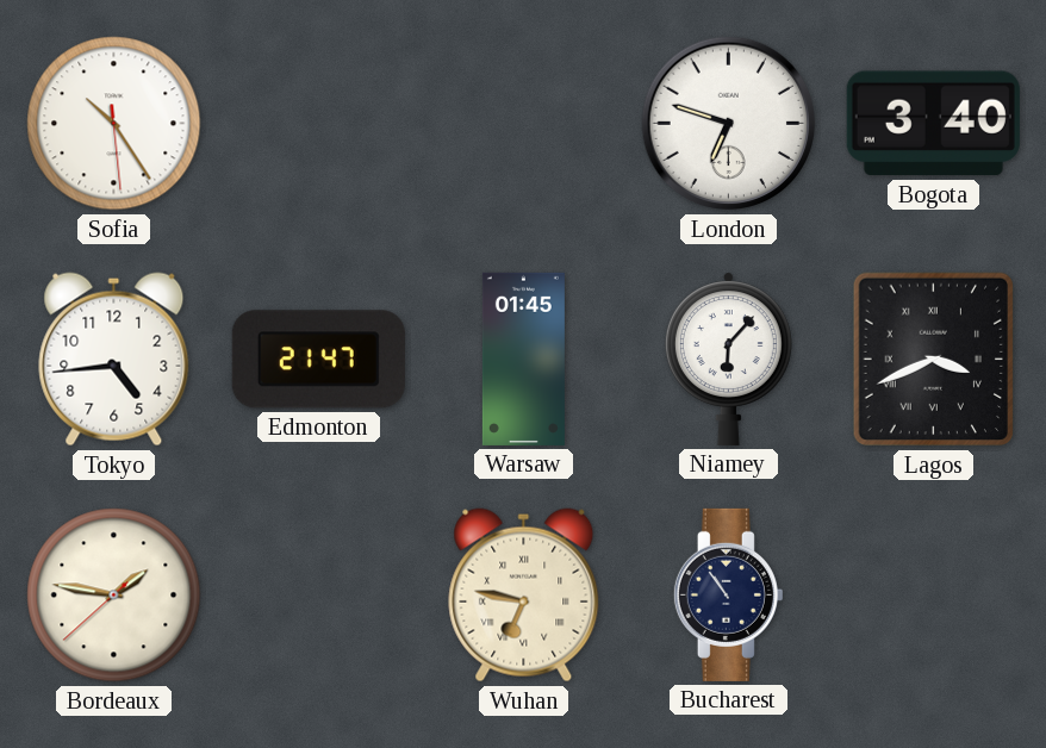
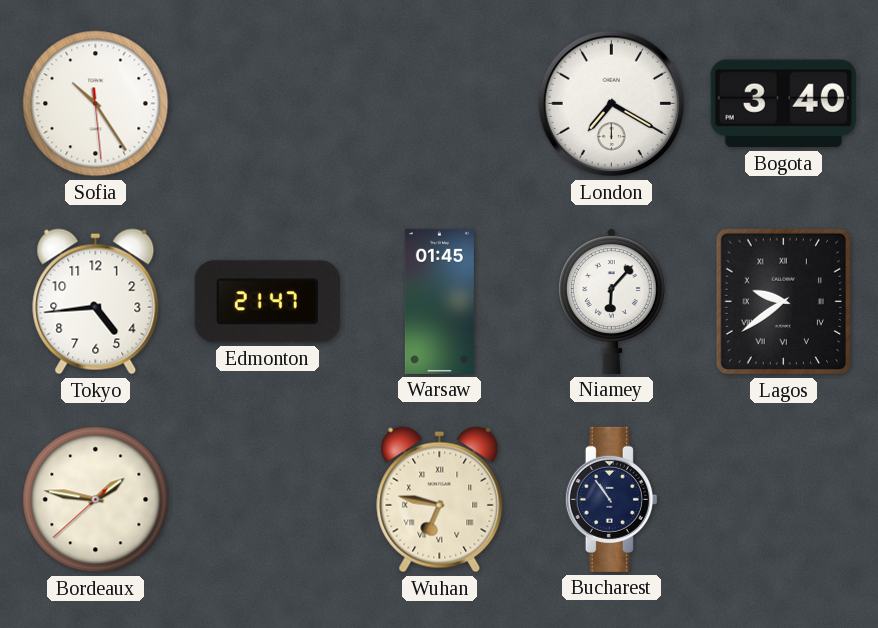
London: 6:48 -> 7:20
Lagos: 3:41 -> 9:39
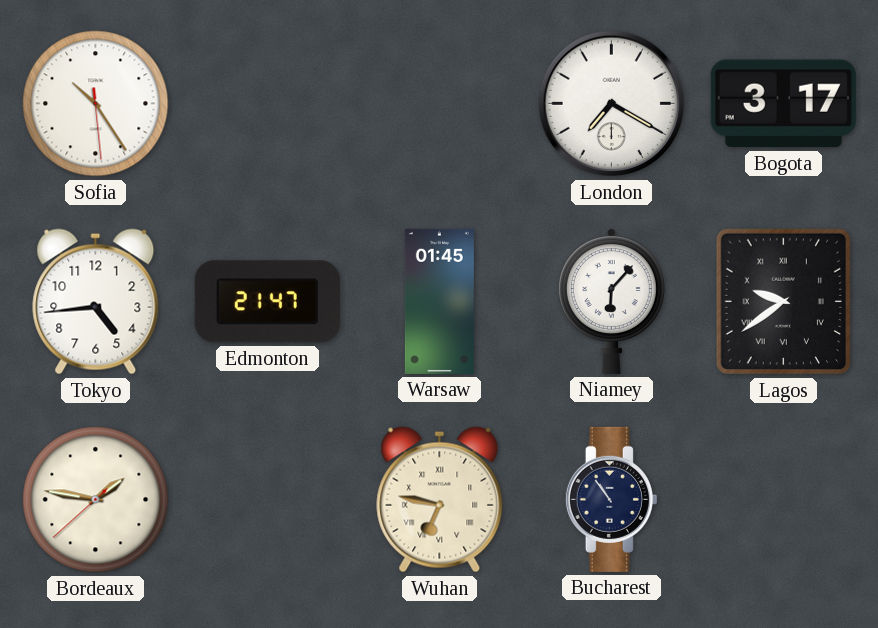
Bogota: 3:40 -> 3:17
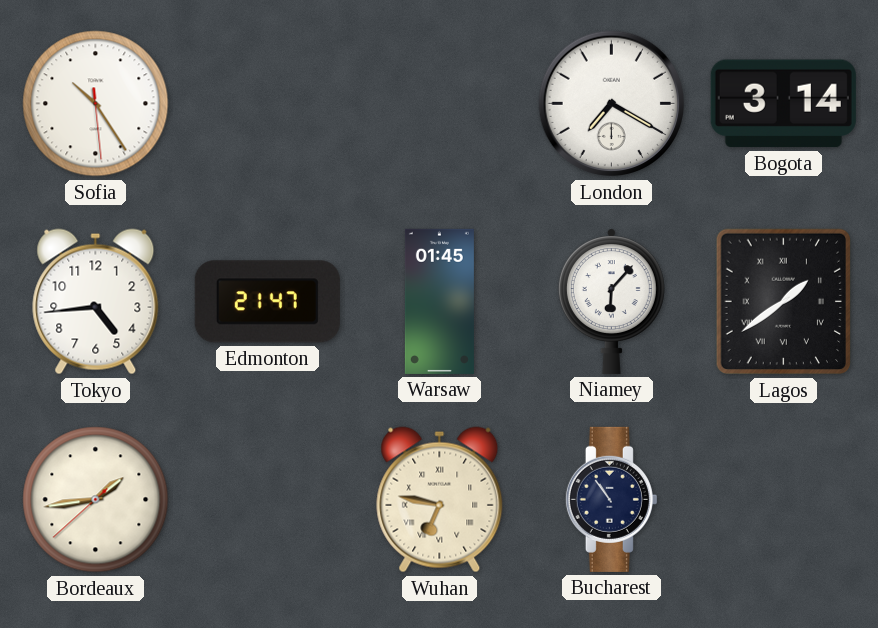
Bogota: 3:17 -> 3:14
Lagos: 9:39 -> 1:39
Bordeaux: 1:46 -> 1:43
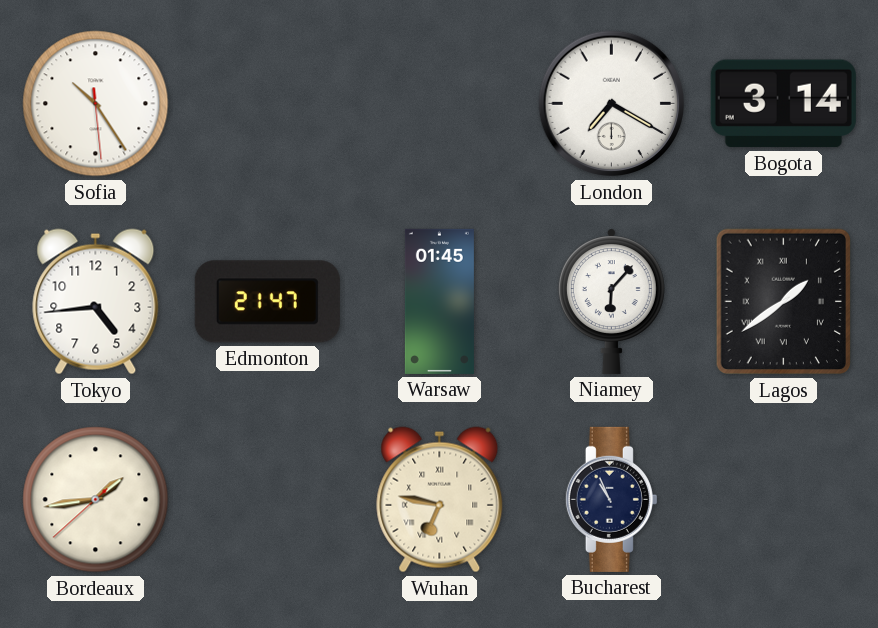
Bucharest: 10:54 -> 10:56
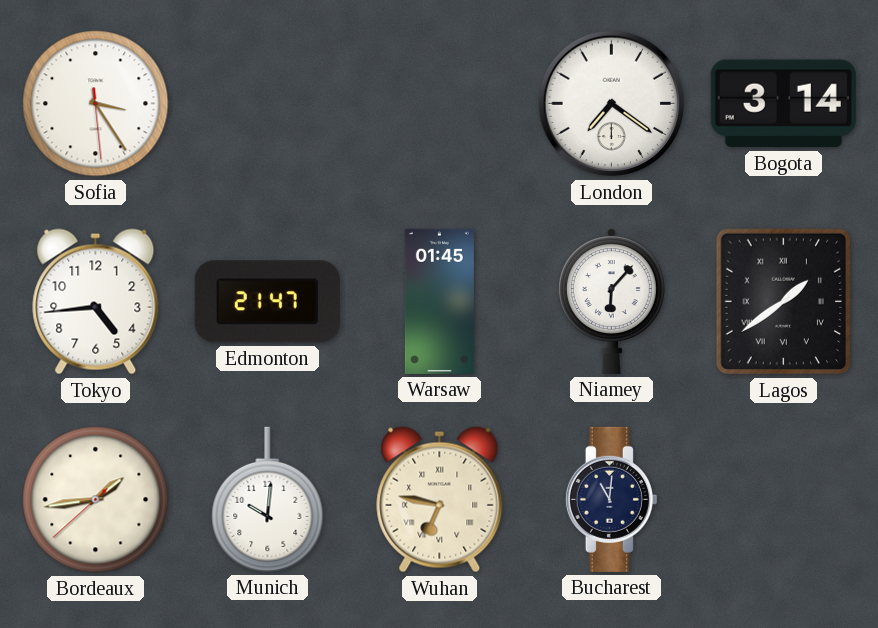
Sofia: 10:24 -> 3:24
London: 7:20 -> 7:21
Munich: none -> 10:01
Bucharest: 10:56 -> 11:01
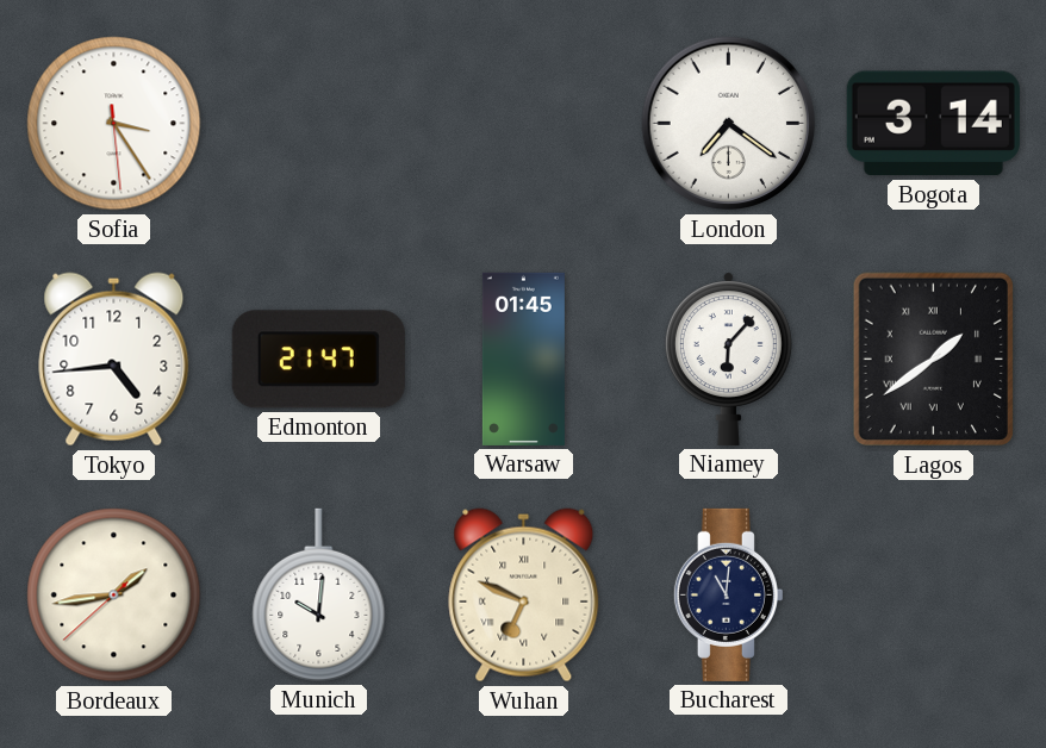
Wuhan: 6:47 -> 6:49
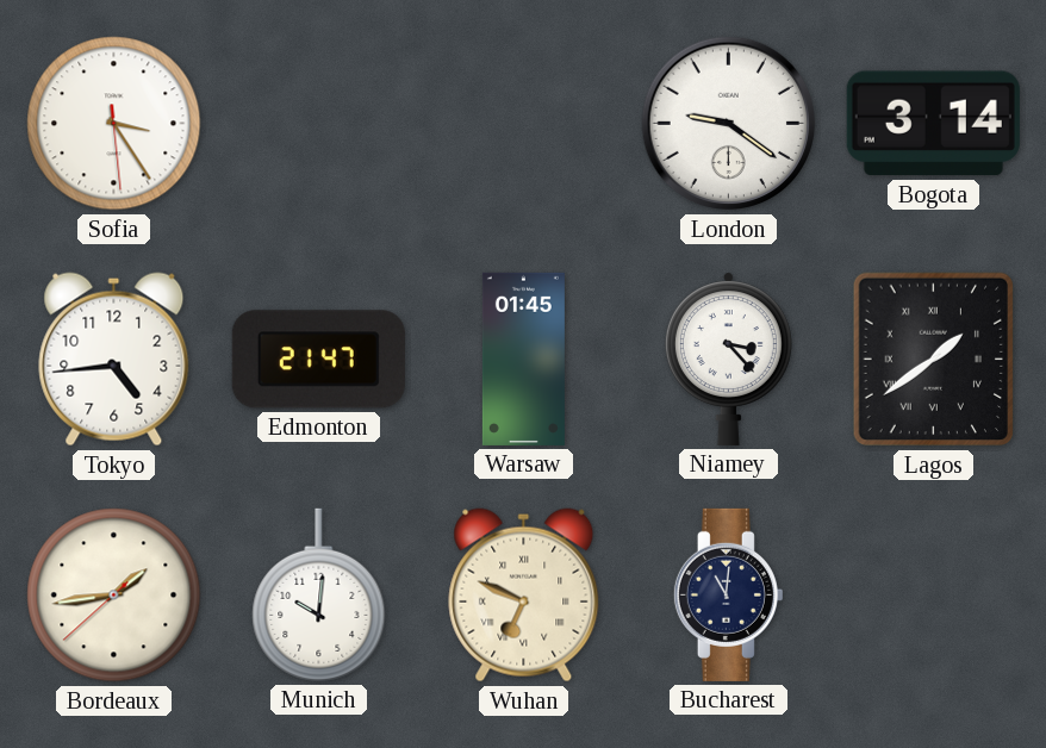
London: 7:21 -> 9:21
Niamey: 6:07 -> 3:23
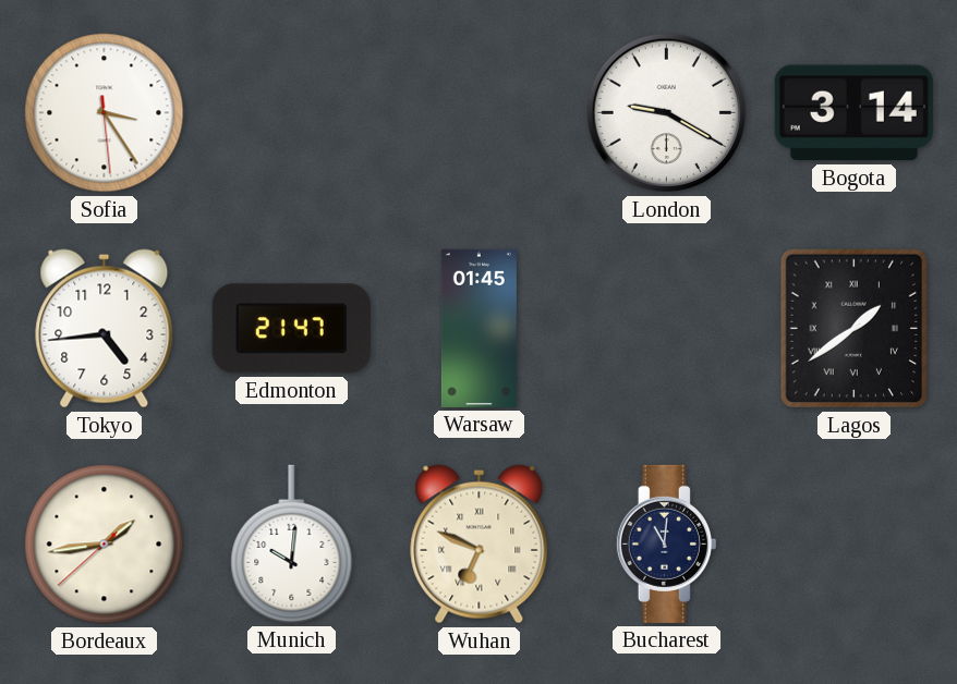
London: 9:21 -> 9:20
Niamey: 3:23 -> none
